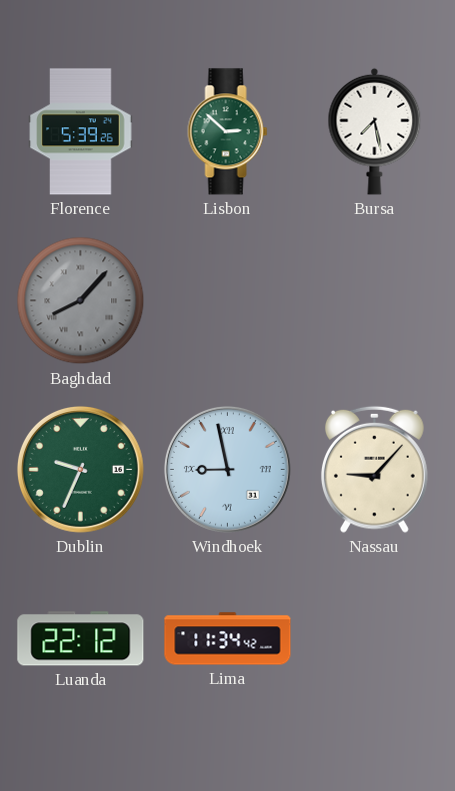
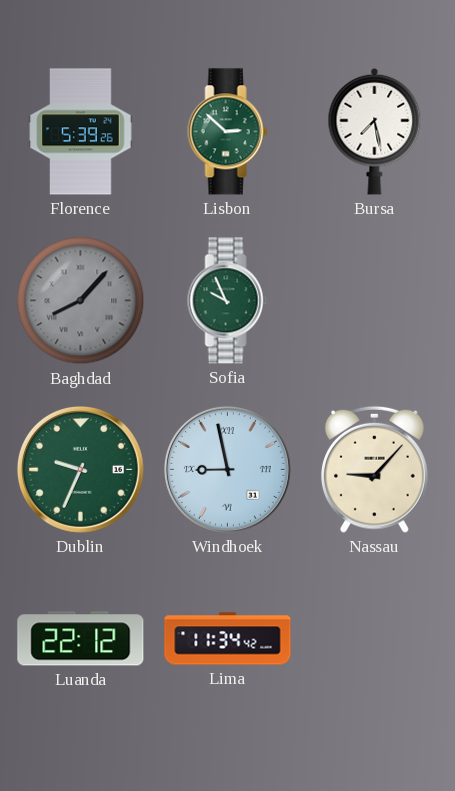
Sofia: none -> 9:56
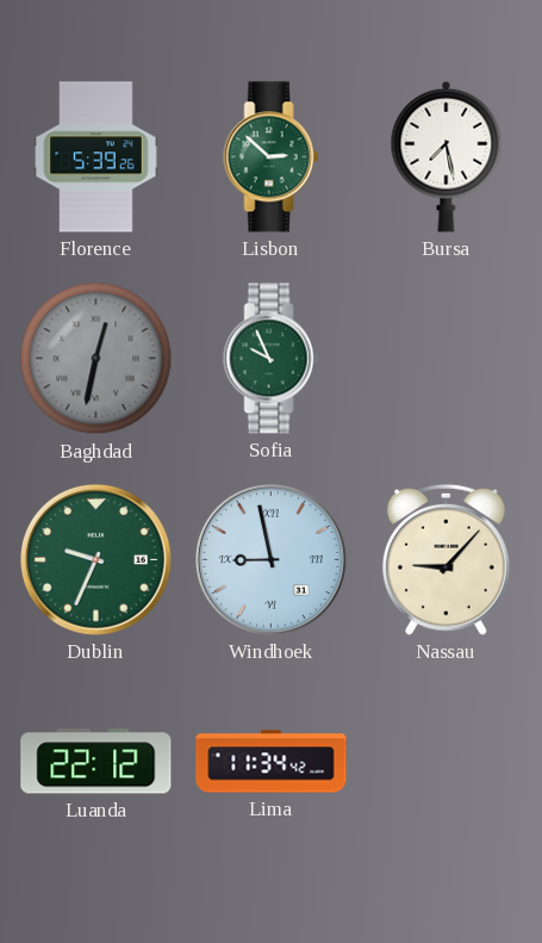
Baghdad: 8:07 -> 12:32
